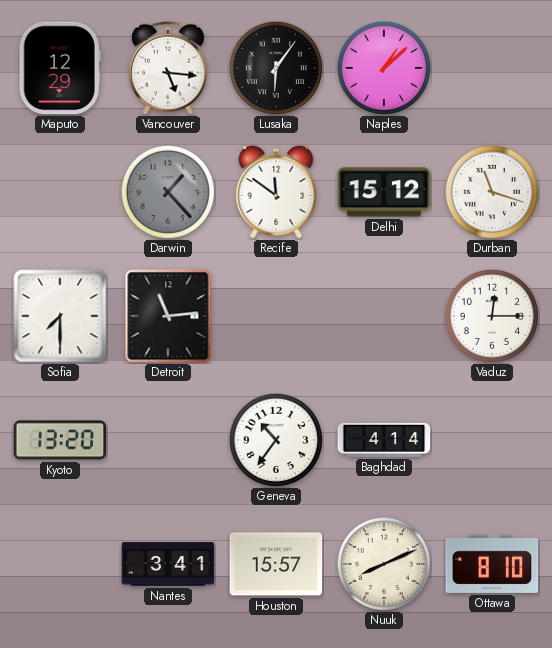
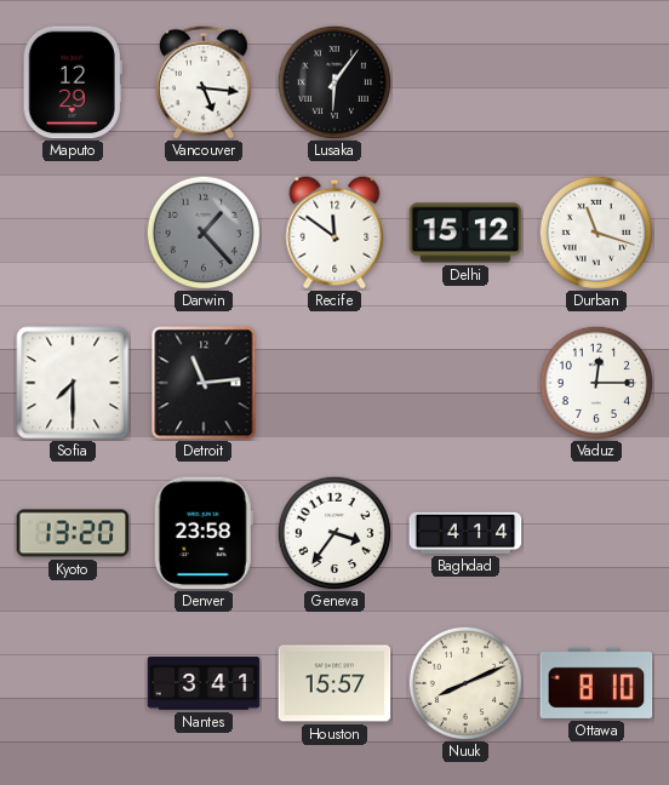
Naples: 1:08 -> none
Denver: none -> 23:58
Geneva: 10:36 -> 3:36
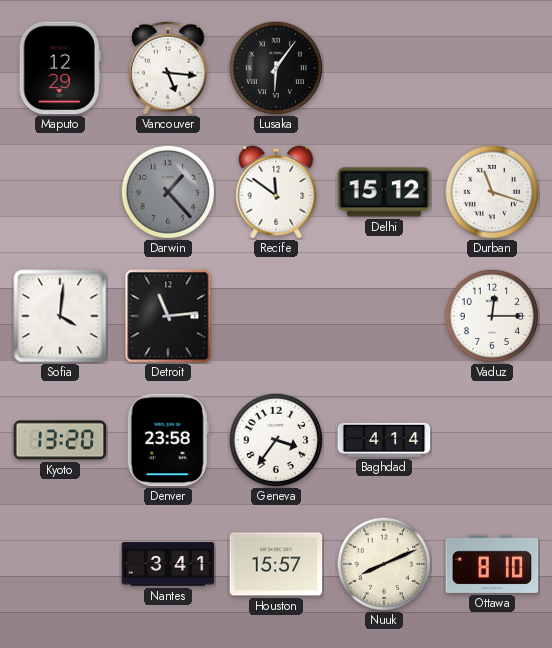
Sofia: 7:30 -> 4:01
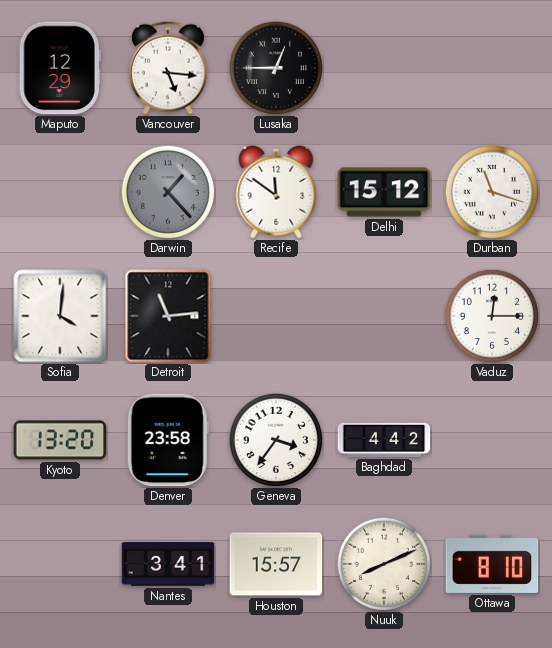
Lusaka: 6:06 -> 12:45
Baghdad: 4:14 -> 4:42
